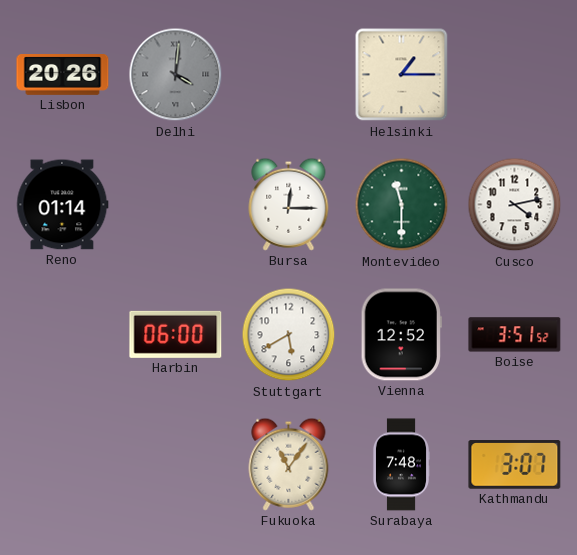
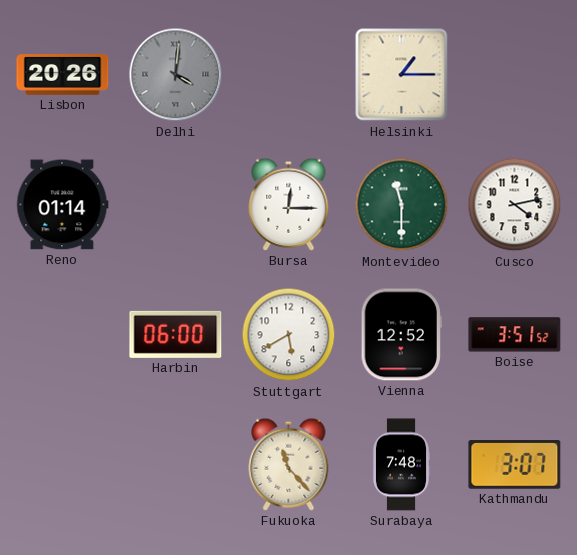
Fukuoka: 11:06 -> 11:23
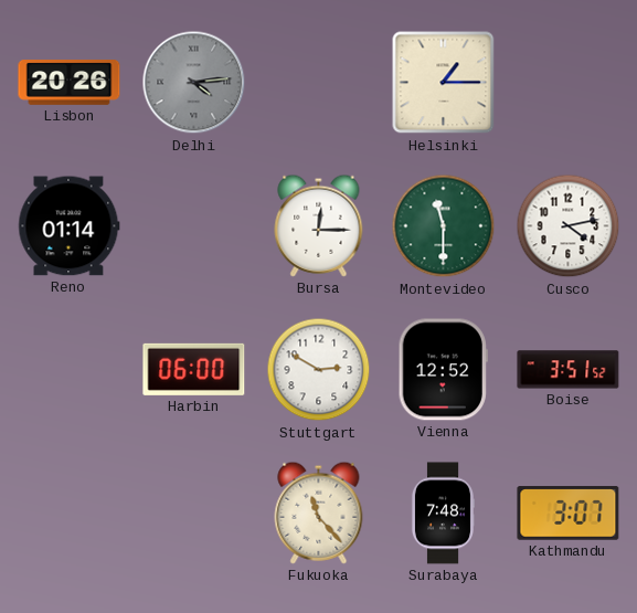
Delhi: 4:01 -> 4:14
Stuttgart: 5:40 -> 2:50
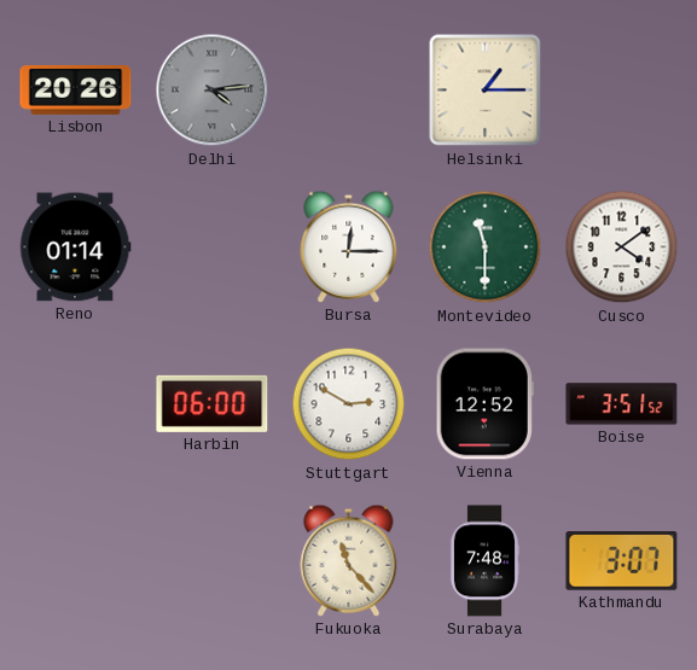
Cusco: 4:13 -> 4:09
